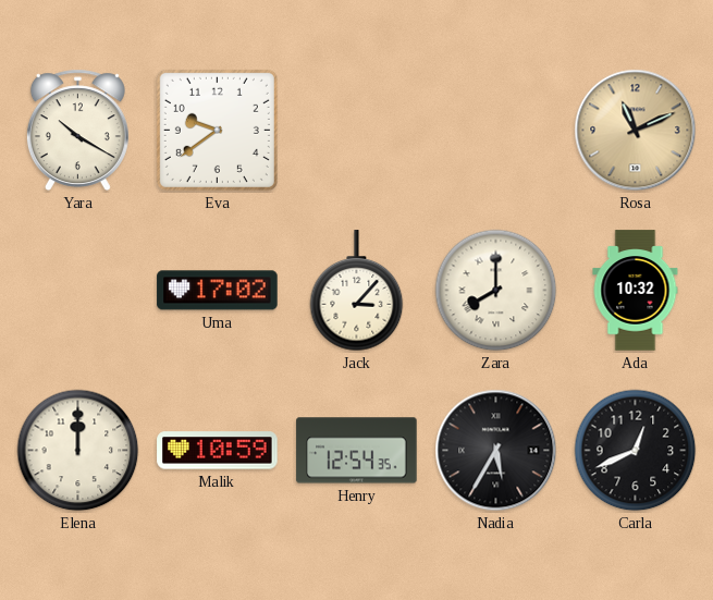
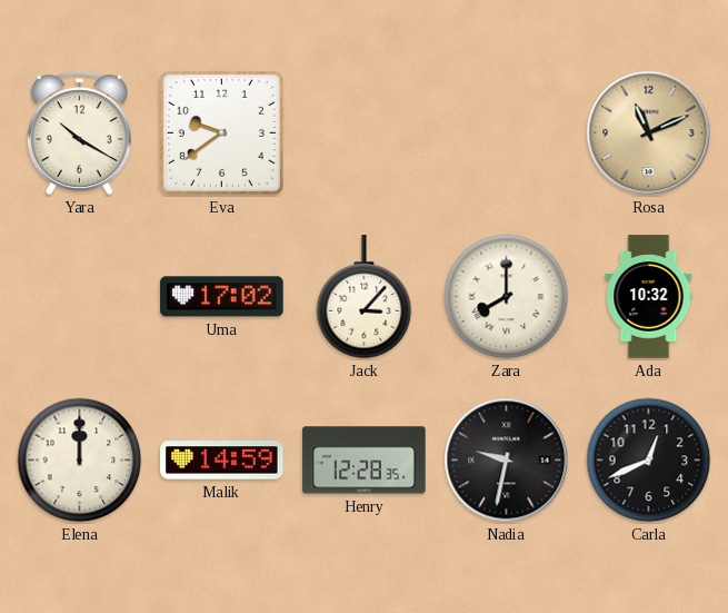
Malik: 10:59 -> 14:59
Henry: 12:54 -> 12:28
Nadia: 5:35 -> 9:32
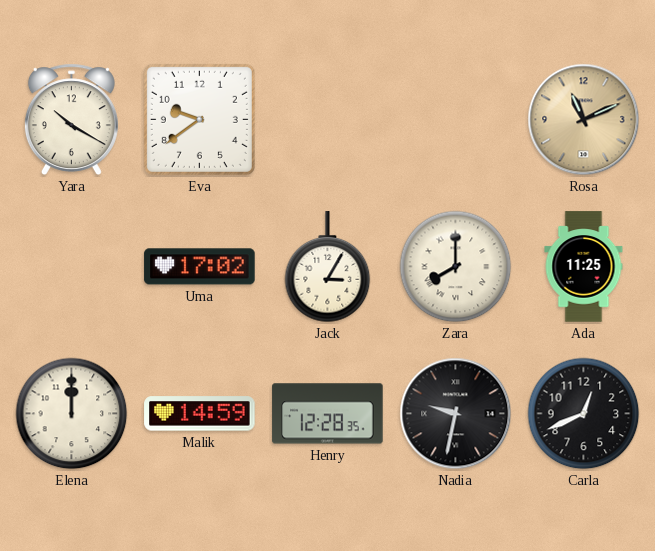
Jack: 3:07 -> 3:05
Ada: 10:32 -> 11:25
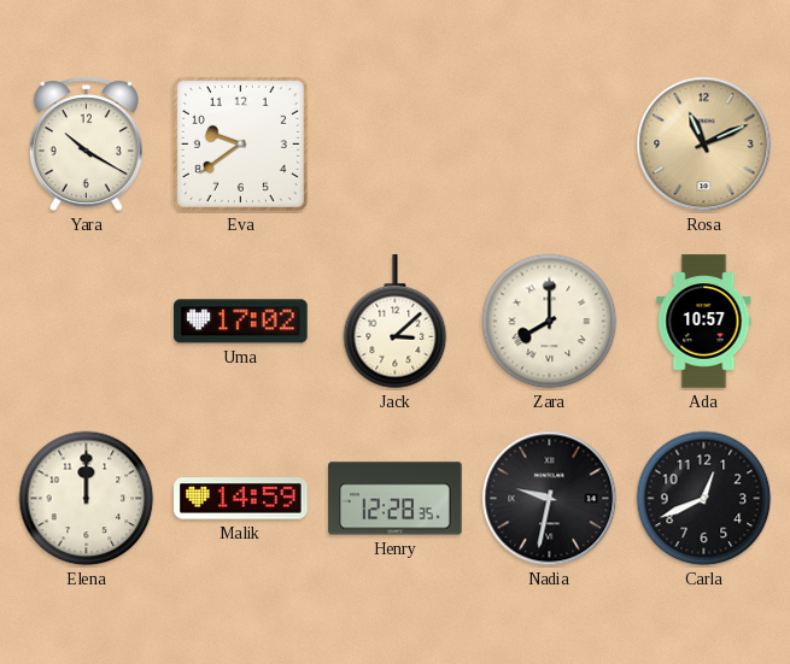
Jack: 3:05 -> 3:08
Ada: 11:25 -> 10:57
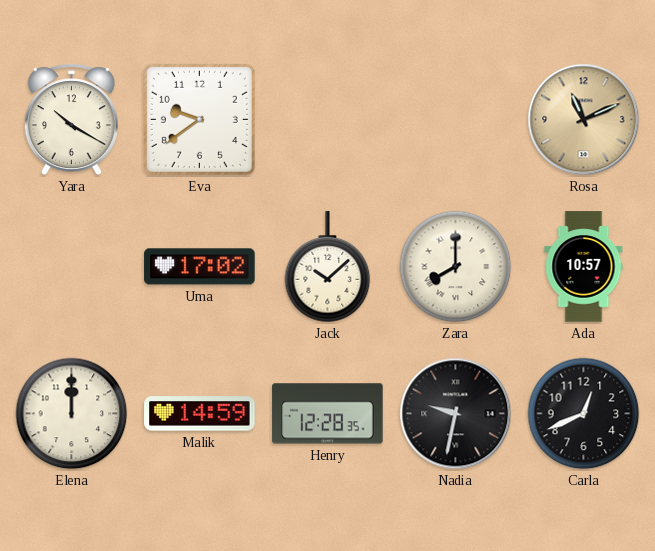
Jack: 3:08 -> 10:08
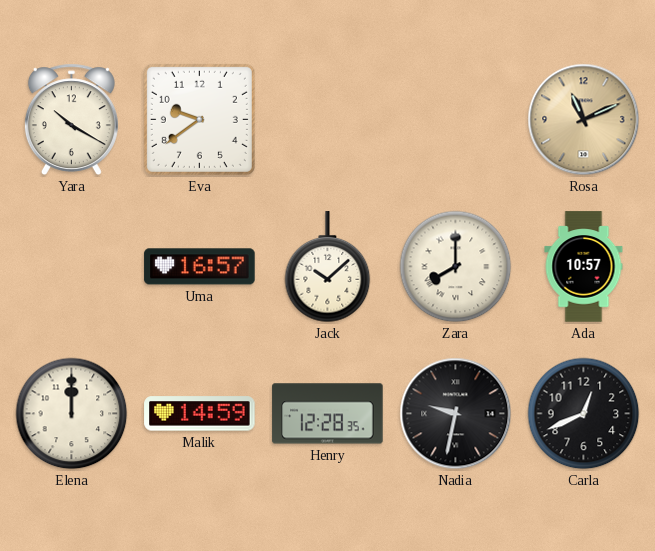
Uma: 17:02 -> 16:57
